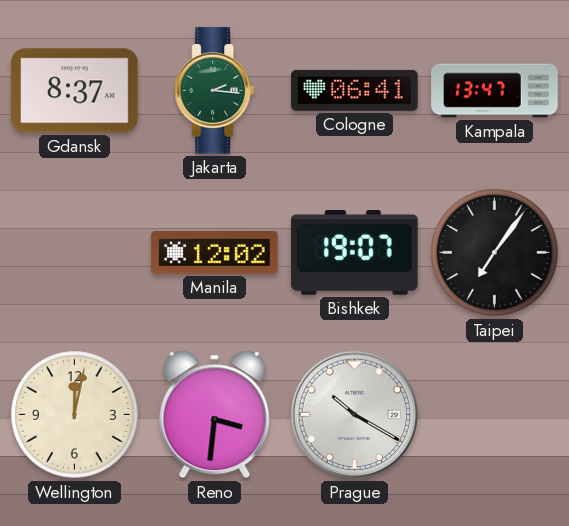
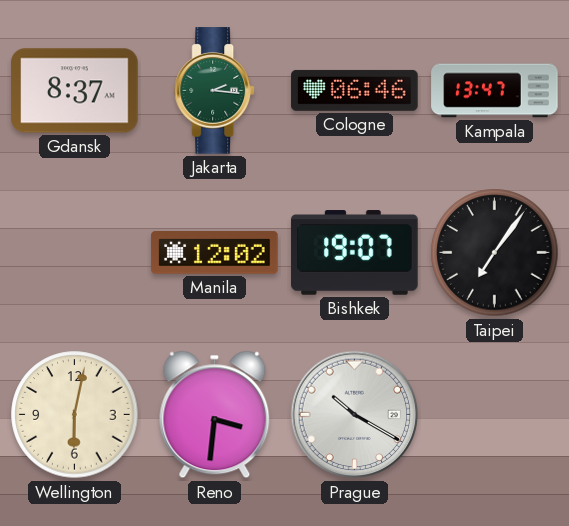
Cologne: 06:41 -> 06:46
Wellington: 12:02 -> 6:02
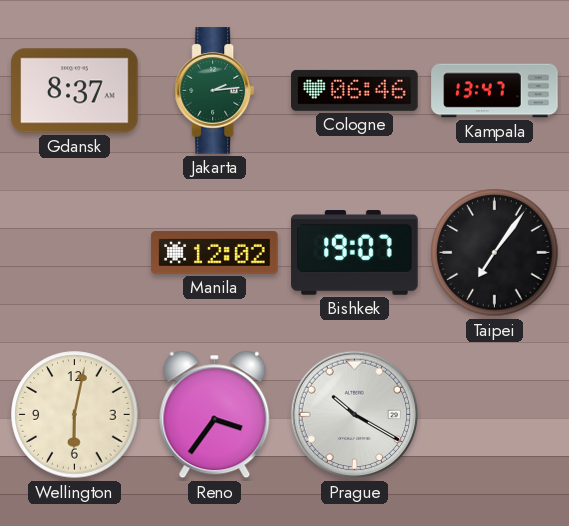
Jakarta: 2:16 -> 2:14
Reno: 3:31 -> 3:36
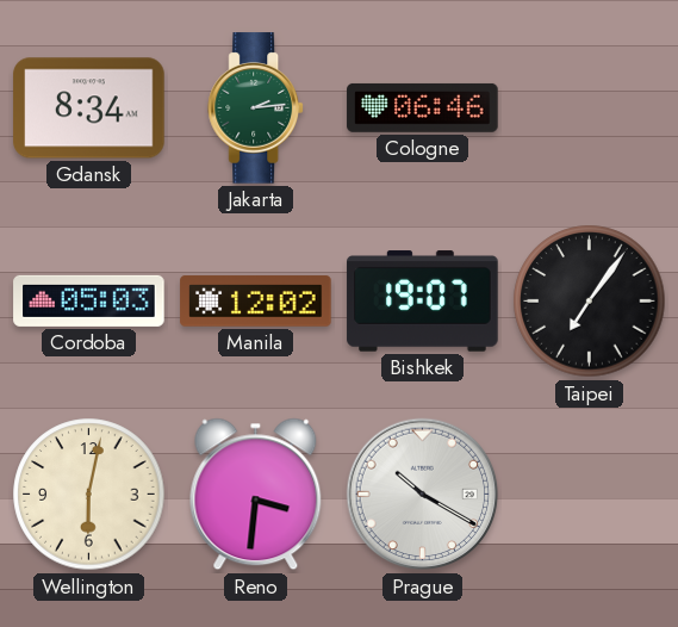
Gdansk: 8:37 -> 8:34
Kampala: 13:47 -> none
Cordoba: none -> 05:03
Reno: 3:36 -> 3:31
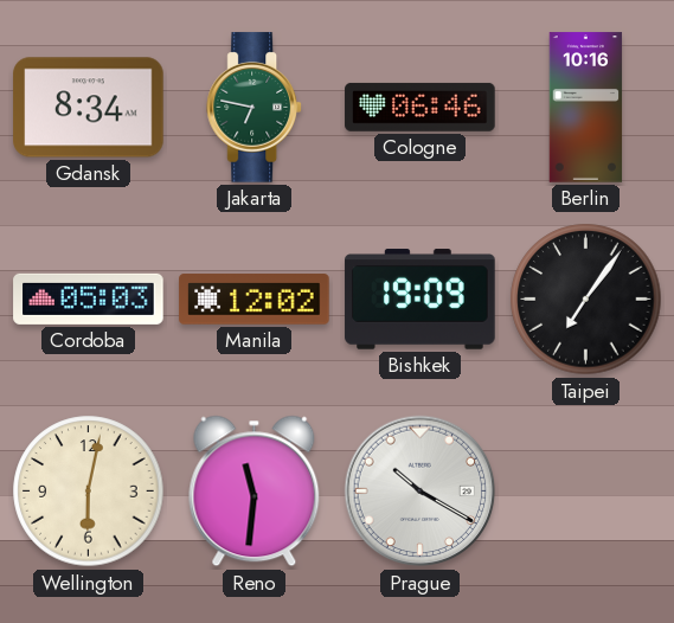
Jakarta: 2:14 -> 6:47
Berlin: none -> 10:16
Bishkek: 19:07 -> 19:09
Reno: 3:31 -> 11:31
